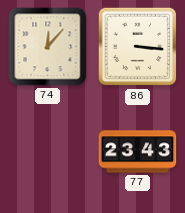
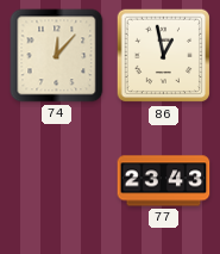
86: 3:16 -> 12:58
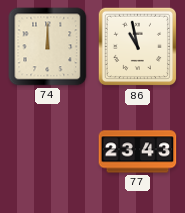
74: 12:07 -> 12:00
86: 12:58 -> 10:58
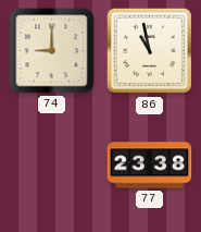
74: 12:00 -> 9:00
77: 23:43 -> 23:38
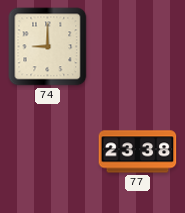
86: 10:58 -> none
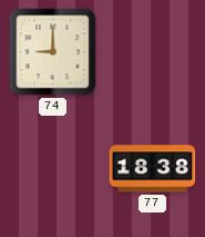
77: 23:38 -> 18:38
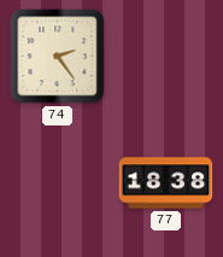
74: 9:00 -> 2:24
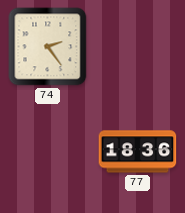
77: 18:38 -> 18:36
